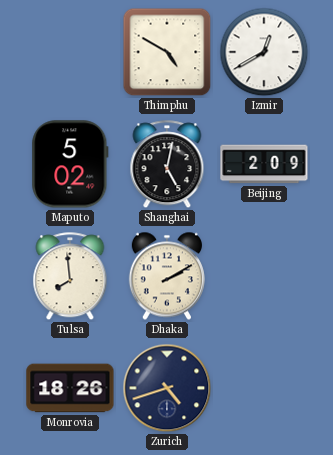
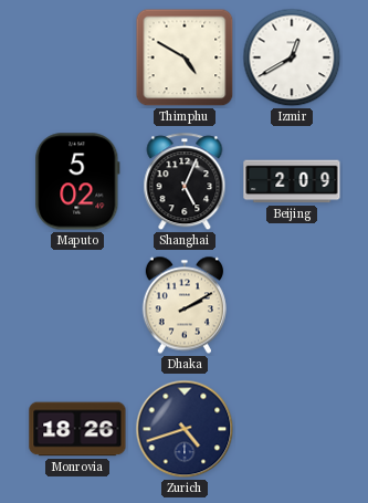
Shanghai: 5:02 -> 5:04
Tulsa: 7:59 -> none
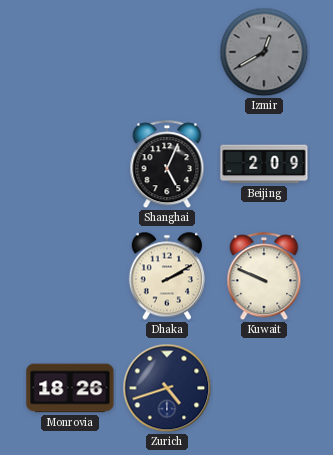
Thimphu: 4:50 -> none
Izmir dial: white -> grey
Maputo: 5:02 -> none
Kuwait: none -> 9:49
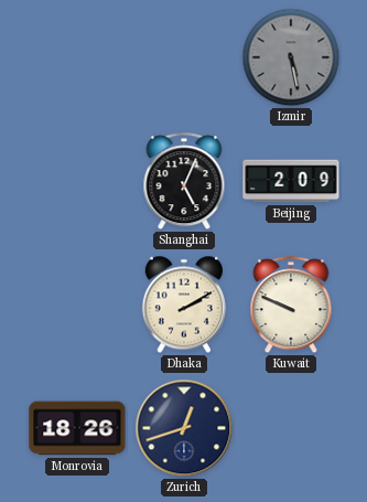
Izmir: 12:40 -> 5:28
Zurich: 4:42 -> 12:42
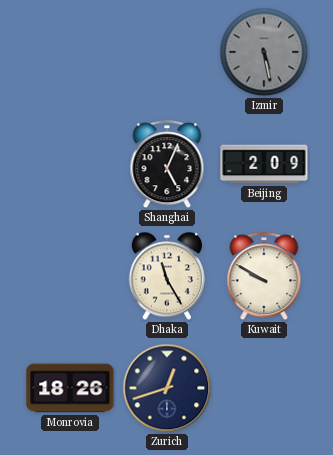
Dhaka: 2:10 -> 11:25
Kuwait: 9:49 -> 9:50
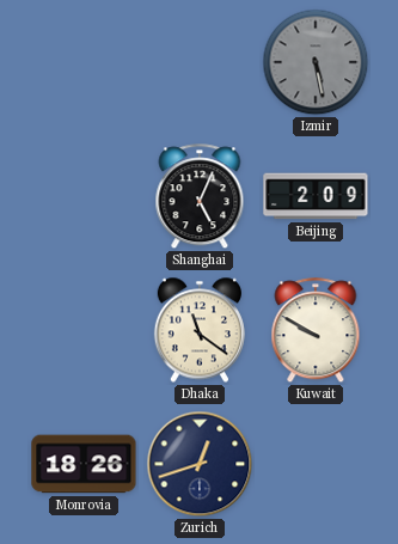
Dhaka: 11:25 -> 11:21
